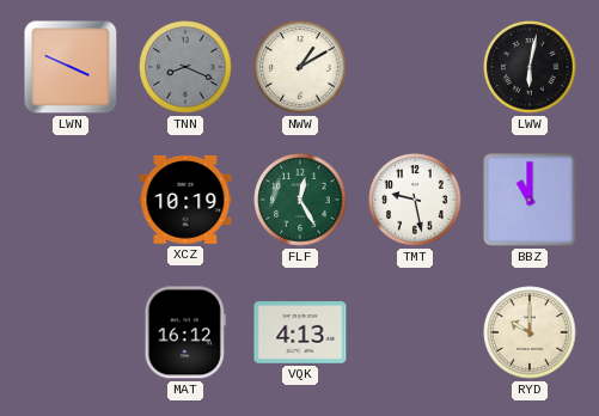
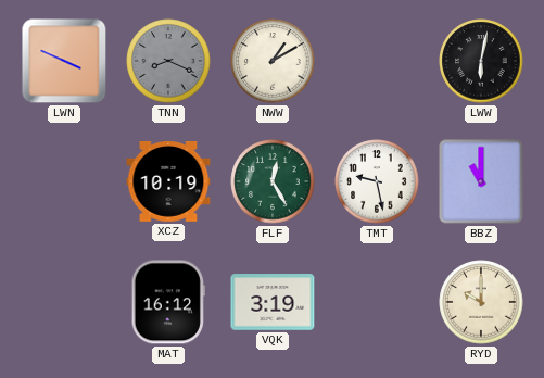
VQK: 4:13 -> 3:19
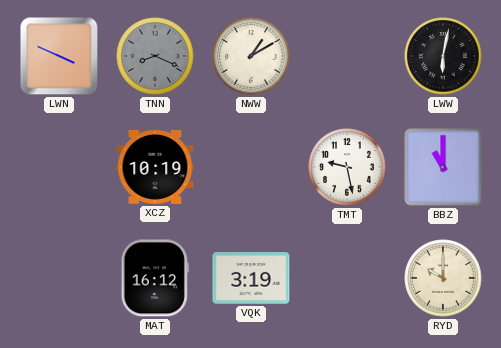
FLF: 12:25 -> none
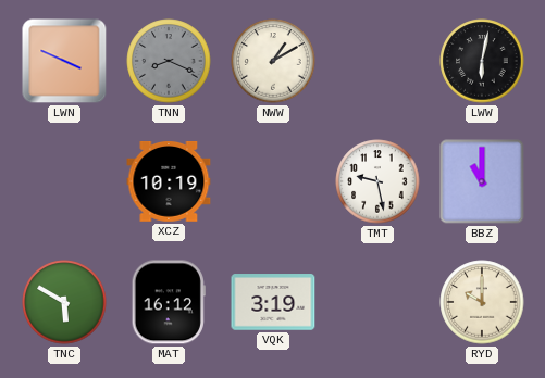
TNC: none -> 5:50
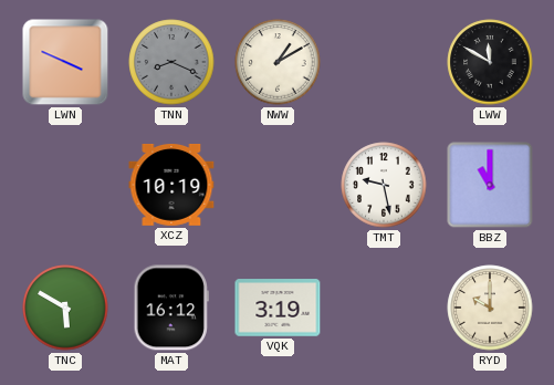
LWW: 6:02 -> 11:50
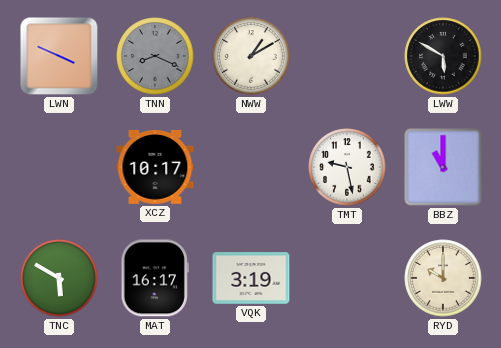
LWW: 11:50 -> 5:50
XCZ: 10:19 -> 10:17
MAT: 16:12 -> 16:17
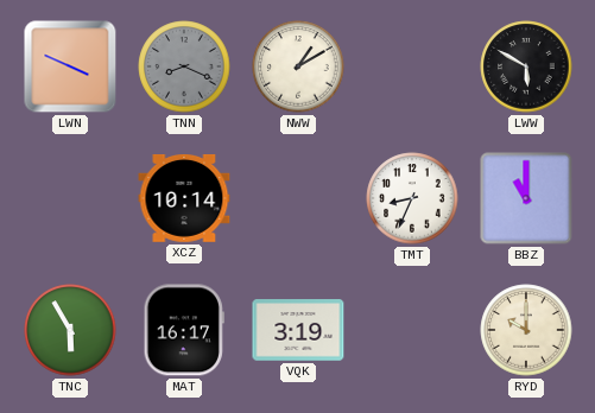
XCZ: 10:17 -> 10:14
TMT: 9:28 -> 8:34
TNC: 5:50 -> 5:55
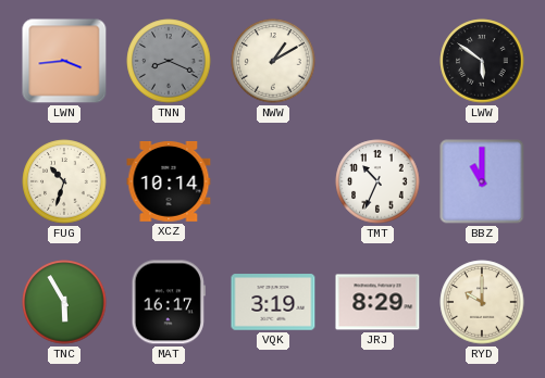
LWN: 3:49 -> 3:44
LWW: 5:50 -> 5:51
FUG: none -> 10:33
TMT: 8:34 -> 10:34
JRJ: none -> 8:29
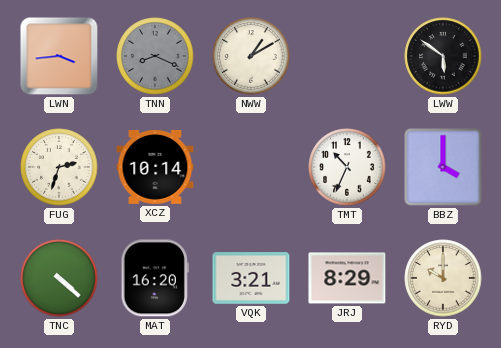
FUG: 10:33 -> 2:33
BBZ: 11:00 -> 4:00
TNC: 5:55 -> 4:22
MAT: 16:17 -> 16:20
VQK: 3:19 -> 3:21
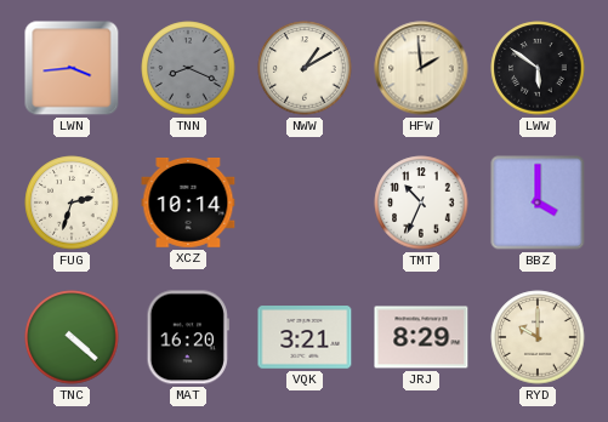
HFW: none -> 1:59
